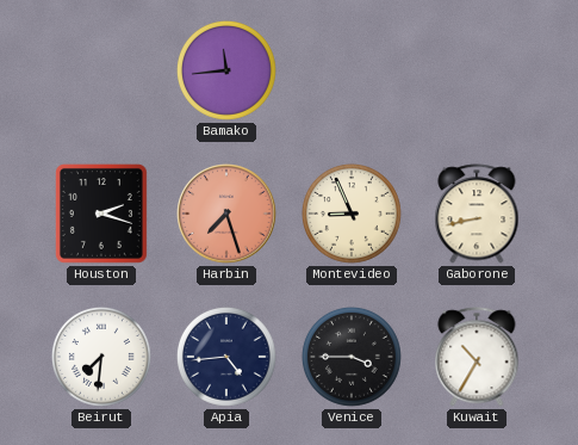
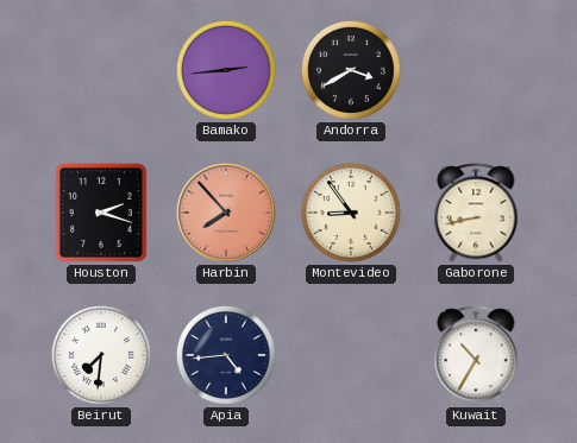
Bamako: 11:44 -> 2:44
Andorra: none -> 3:40
Harbin: 7:27 -> 7:53
Montevideo: 8:56 -> 8:54
Venice: 3:45 -> none
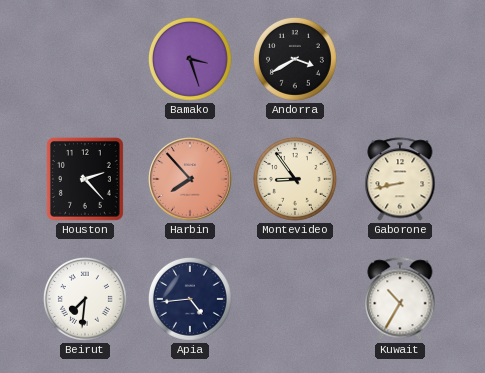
Bamako: 2:44 -> 3:27
Houston: 2:18 -> 2:23
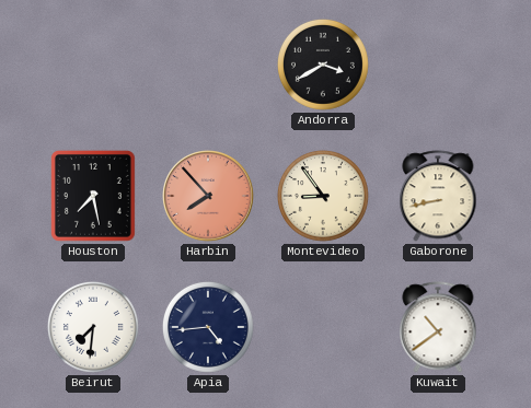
Bamako: 3:27 -> none
Houston: 2:23 -> 7:28
Kuwait: 10:35 -> 10:39
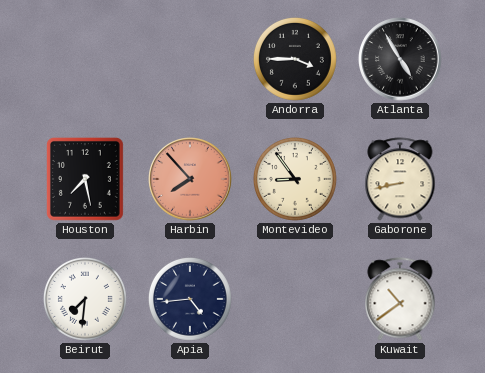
Andorra: 3:40 -> 3:45
Atlanta: none -> 4:55
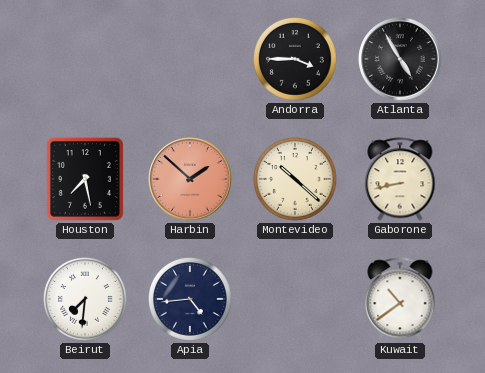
Harbin: 7:53 -> 1:52
Montevideo: 8:54 -> 10:22
